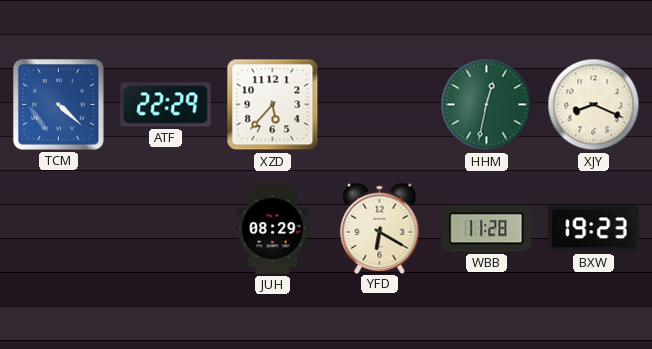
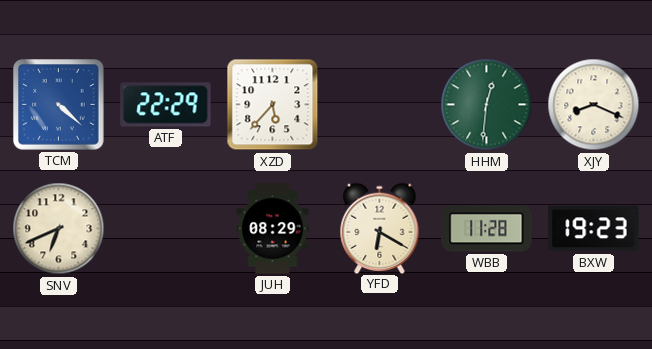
HHM: 12:32 -> 12:31
SNV: none -> 6:41
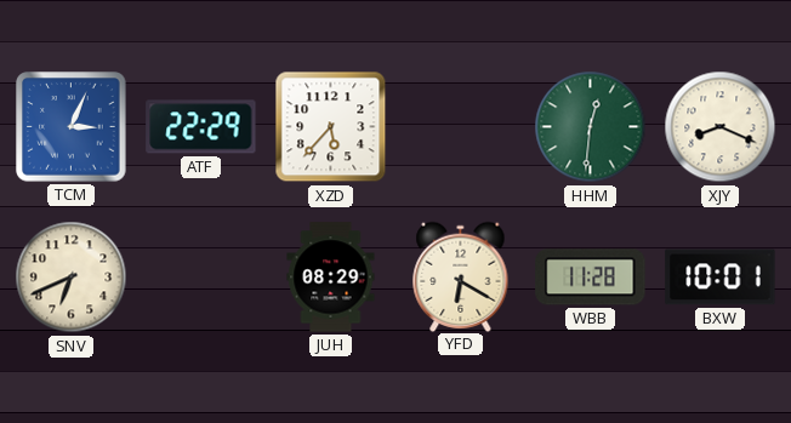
TCM: 4:22 -> 3:04
BXW: 19:23 -> 10:01
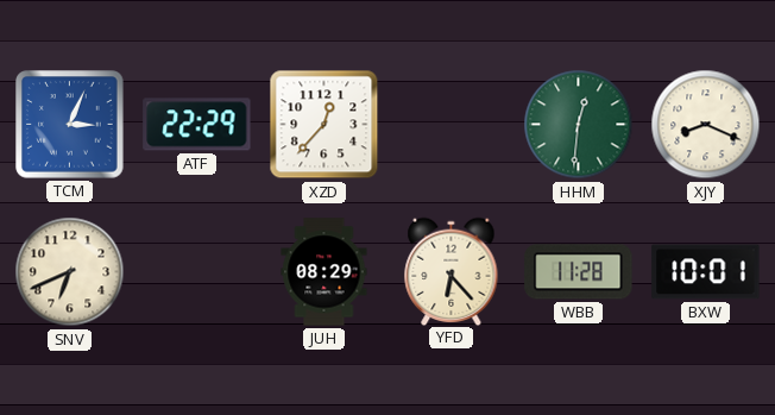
XZD: 5:37 -> 12:37
YFD: 6:20 -> 6:23
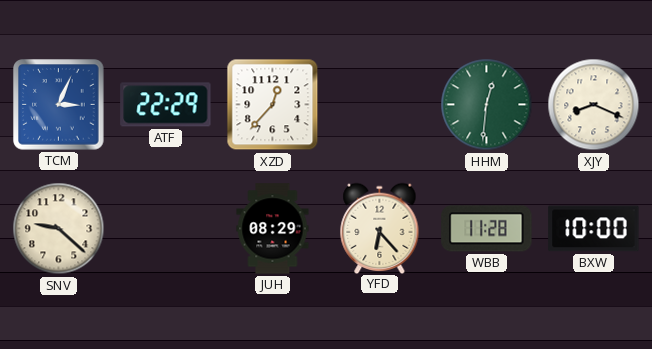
SNV: 6:41 -> 9:22
BXW: 10:01 -> 10:00
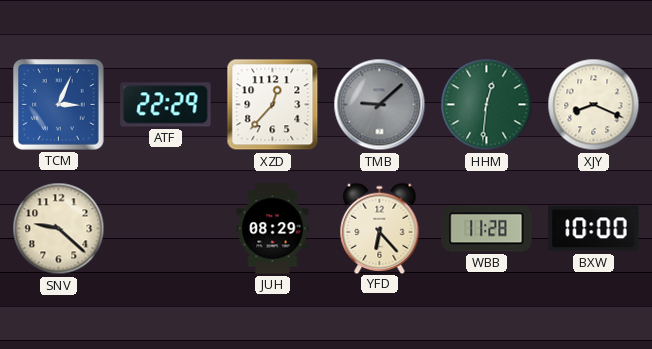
TMB: none -> 9:08
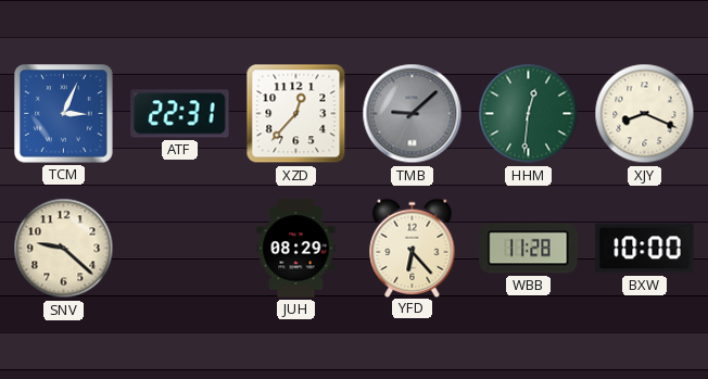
ATF: 22:29 -> 22:31
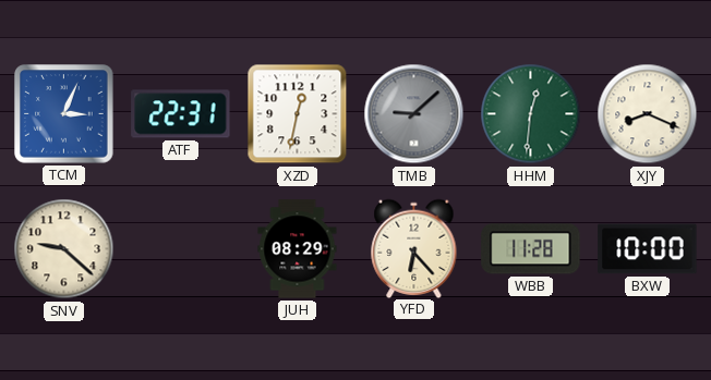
XZD: 12:37 -> 12:32
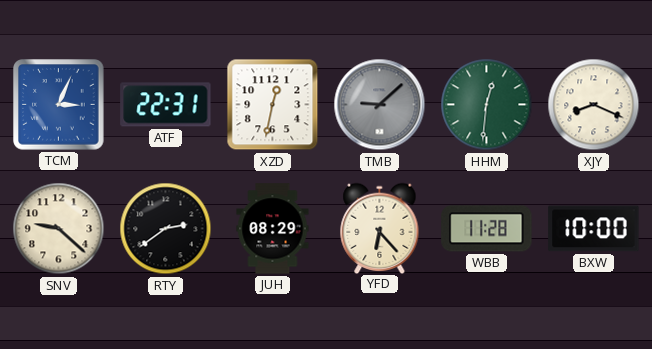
RTY: none -> 2:39
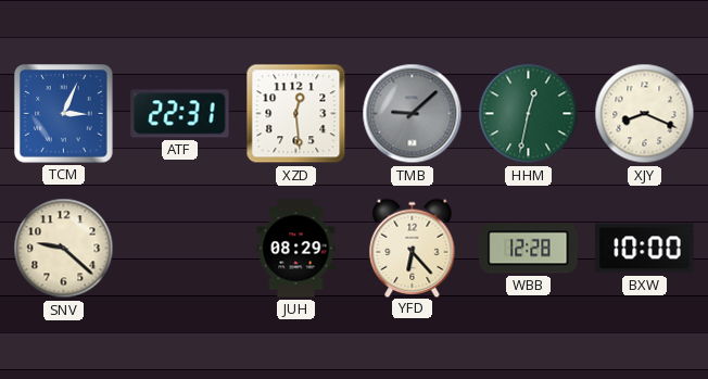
XZD: 12:32 -> 12:29
HHM: 12:31 -> 12:32
RTY: 2:39 -> none
WBB: 11:28 -> 12:28
